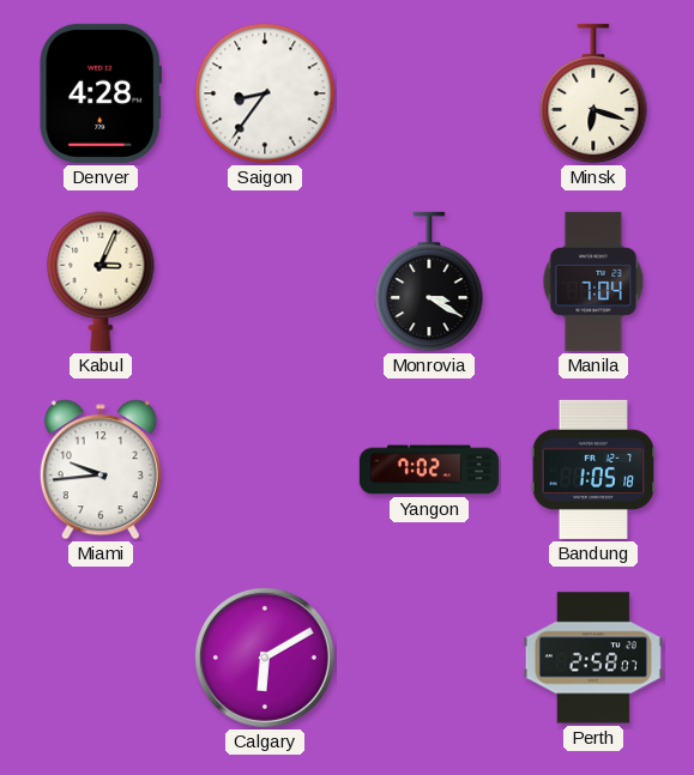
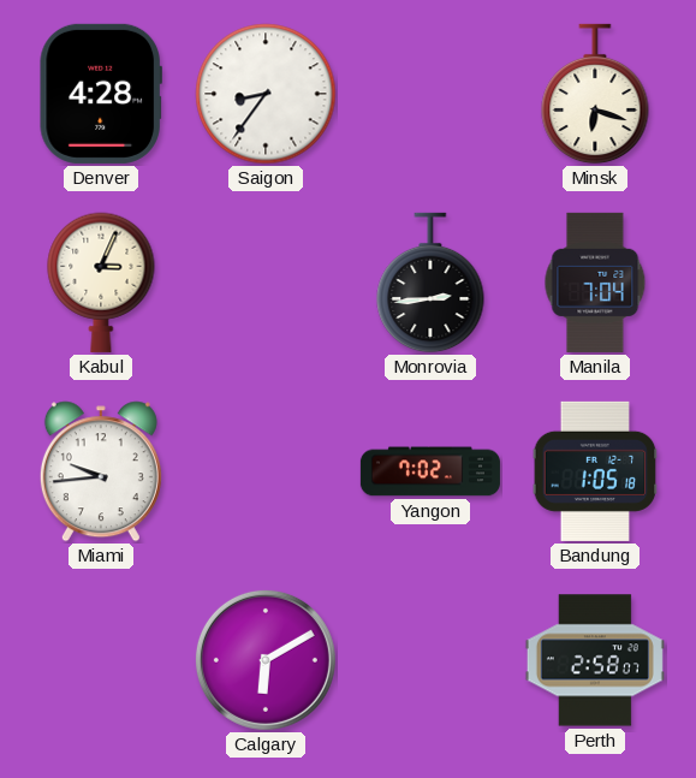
Monrovia: 3:20 -> 2:44
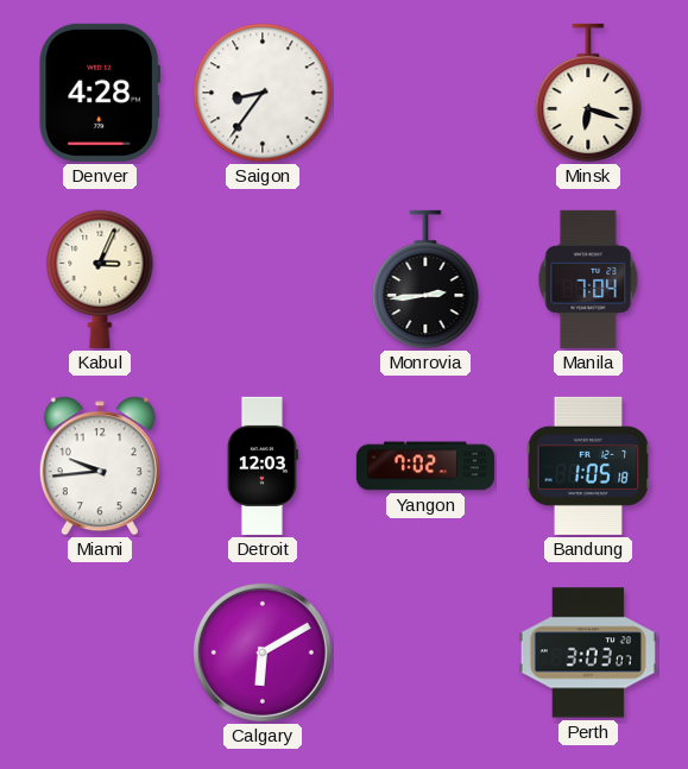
Detroit: none -> 12:03
Perth: 2:58 -> 3:03
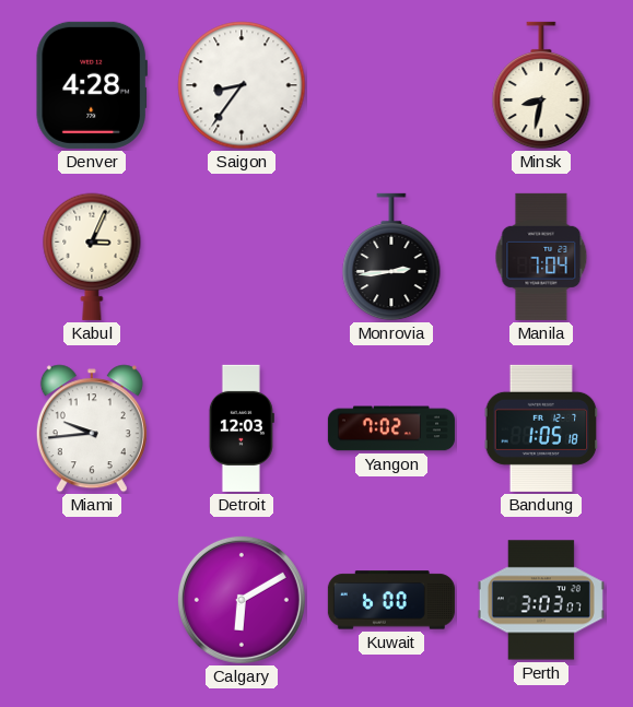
Minsk: 6:18 -> 8:32
Kuwait: none -> 6:00
